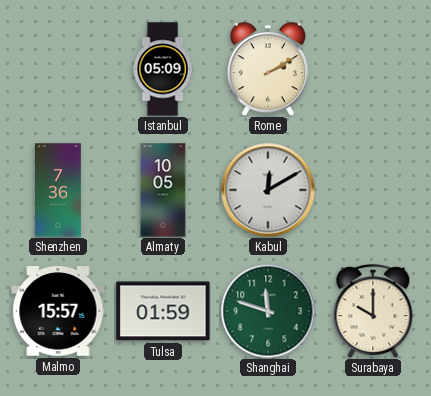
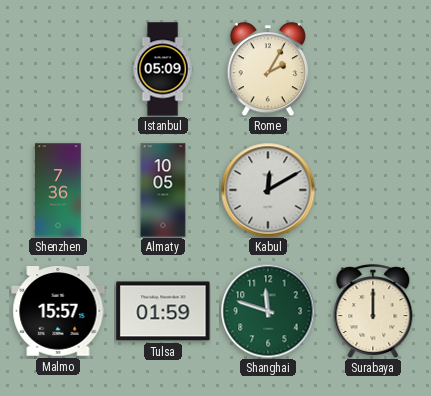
Rome: 2:10 -> 2:05
Surabaya: 10:00 -> 12:00
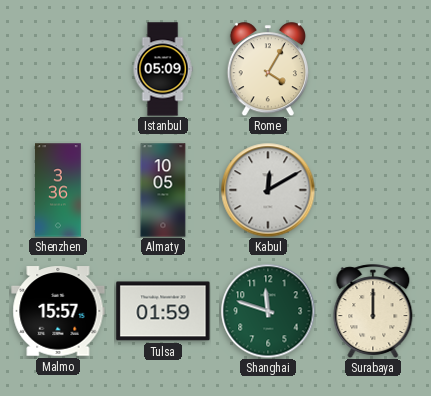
Rome: 2:05 -> 4:05
Shenzhen: 7:36 -> 3:36
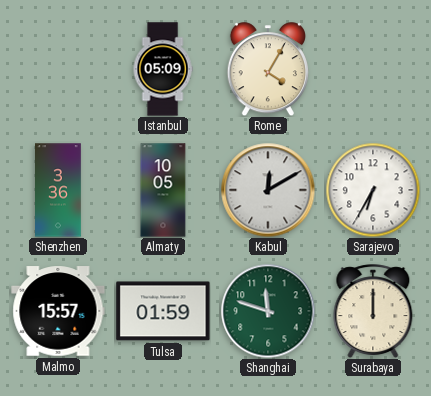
Sarajevo: none -> 6:35
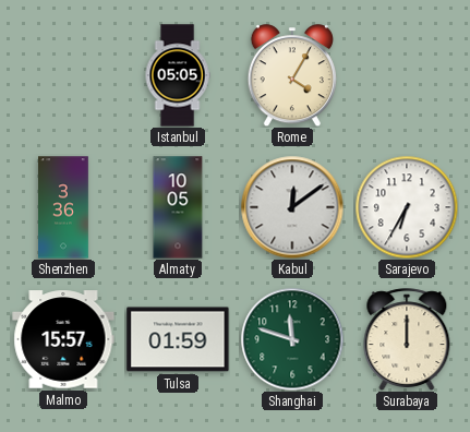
Istanbul: 05:09 -> 05:05
Kabul: 12:10 -> 12:09
